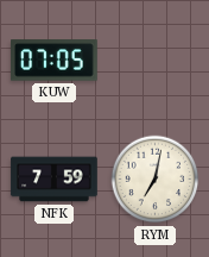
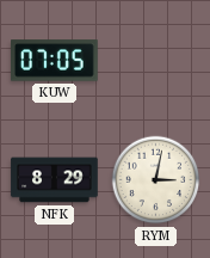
NFK: 7:59 -> 8:29
RYM: 7:02 -> 3:02
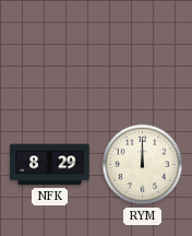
KUW: 07:05 -> none
RYM: 3:02 -> 12:00
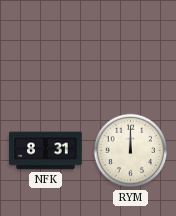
NFK: 8:29 -> 8:31
